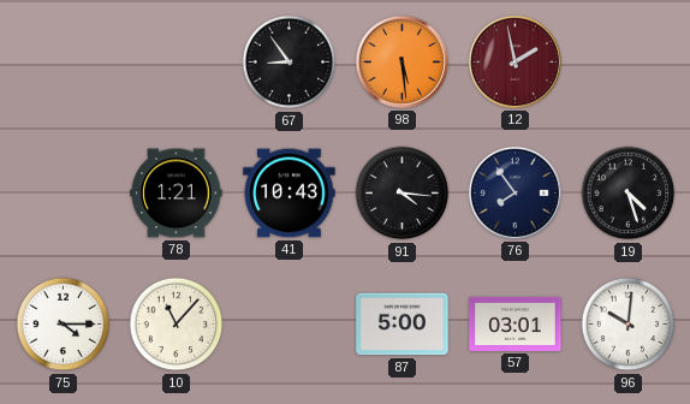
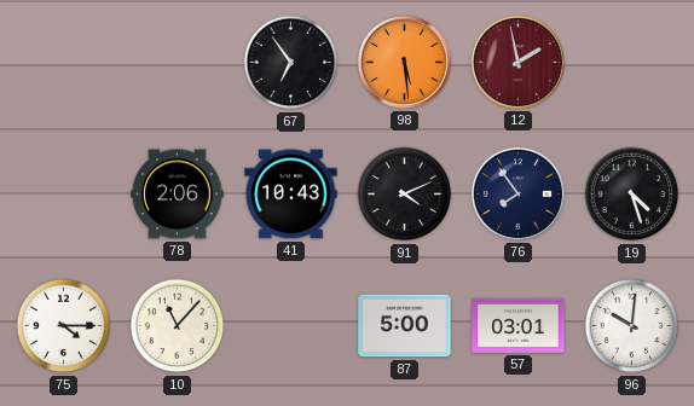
67: 8:54 -> 6:54
78: 1:21 -> 2:06
91: 4:16 -> 4:11
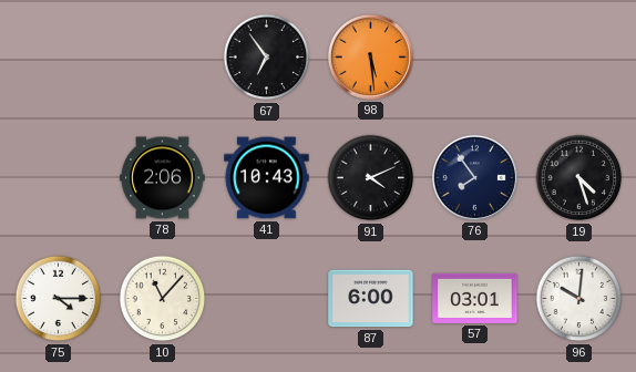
12: 1:58 -> none
87: 5:00 -> 6:00
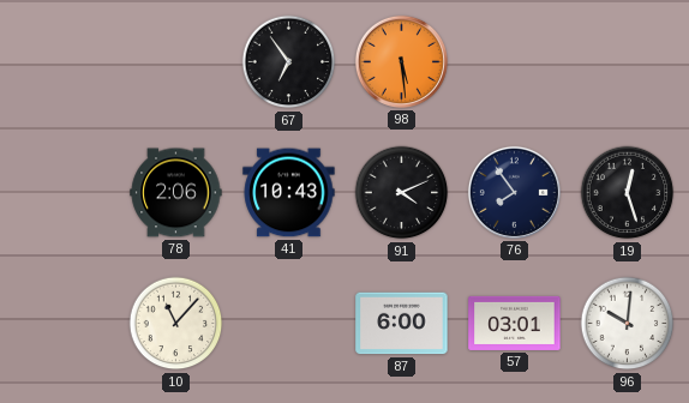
19: 4:27 -> 12:27
75: 4:15 -> none
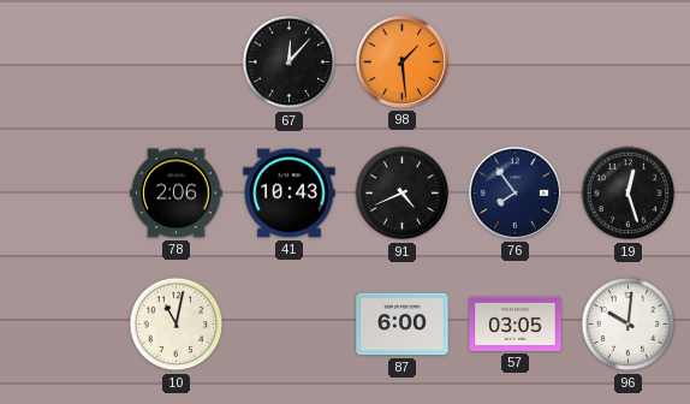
67: 6:54 -> 12:07
98: 5:29 -> 1:29
91: 4:11 -> 4:41
10: 11:07 -> 11:02
57: 03:01 -> 03:05
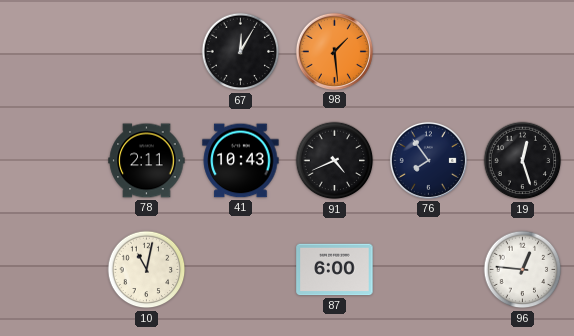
67: 12:07 -> 12:05
78: 2:06 -> 2:11
57: 03:05 -> none
96: 10:01 -> 12:46
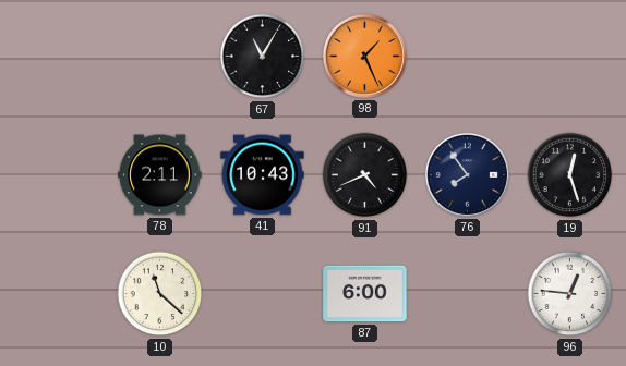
67: 12:05 -> 11:05
98: 1:29 -> 1:26
10: 11:02 -> 11:22
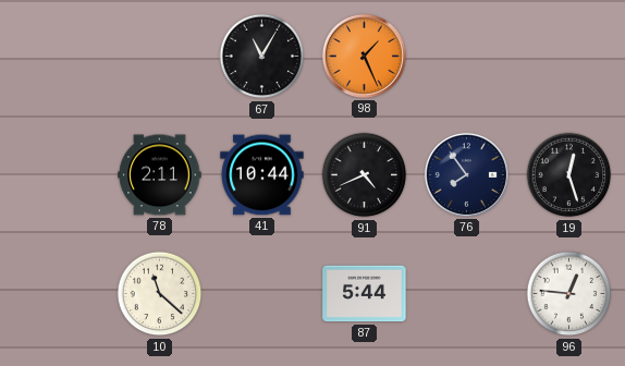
41: 10:43 -> 10:44
87: 6:00 -> 5:44
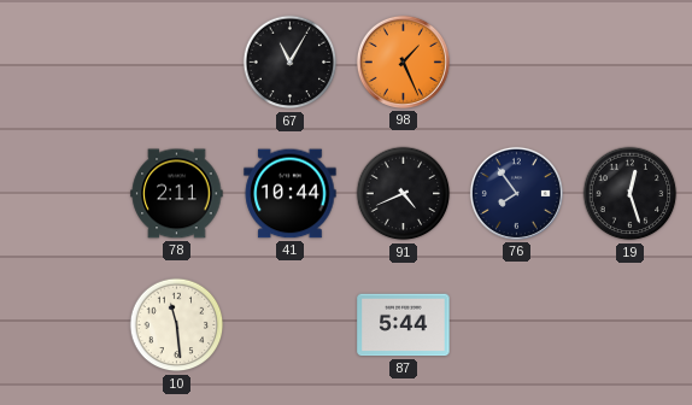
10: 11:22 -> 11:29
96: 12:46 -> none
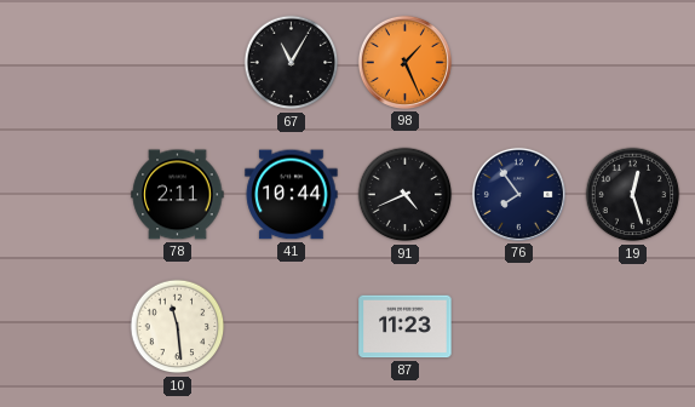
87: 5:44 -> 11:23
